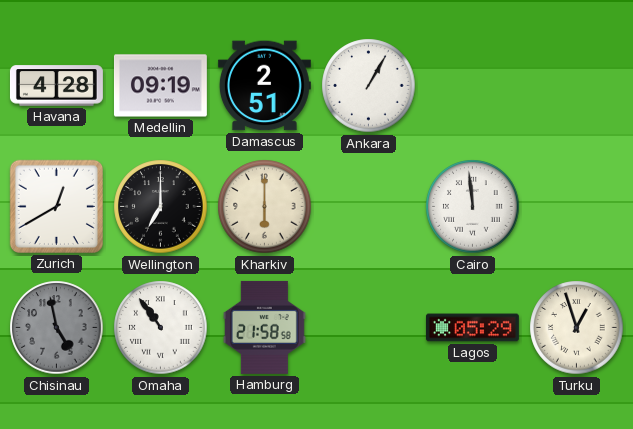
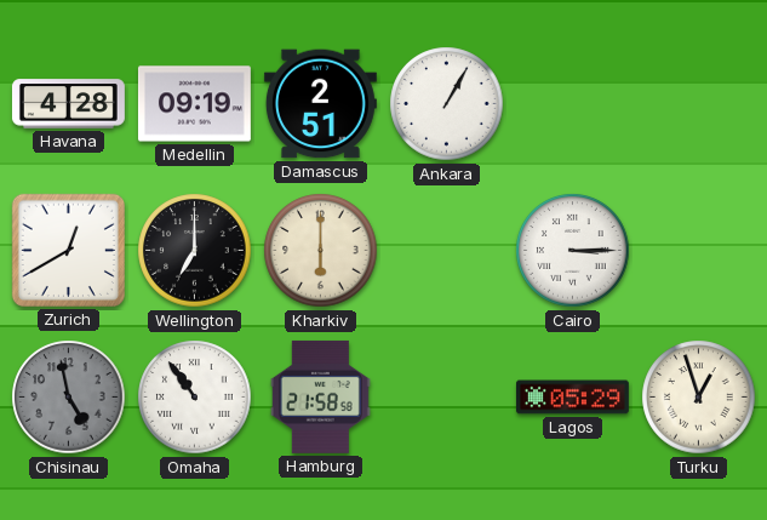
Cairo: 11:59 -> 3:15
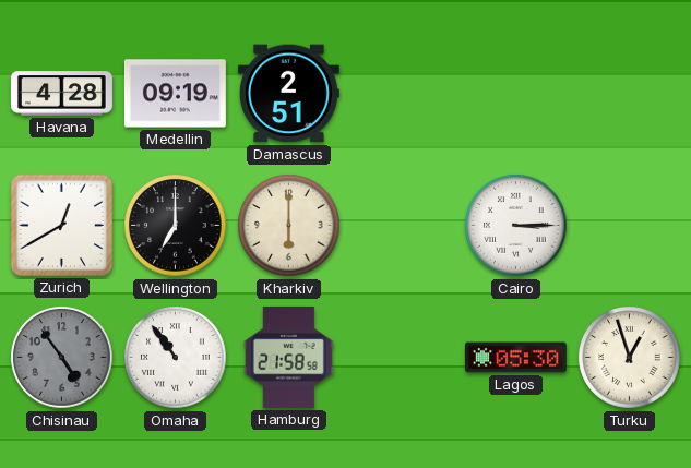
Ankara: 1:05 -> none
Chisinau: 4:58 -> 4:54
Lagos: 05:29 -> 05:30
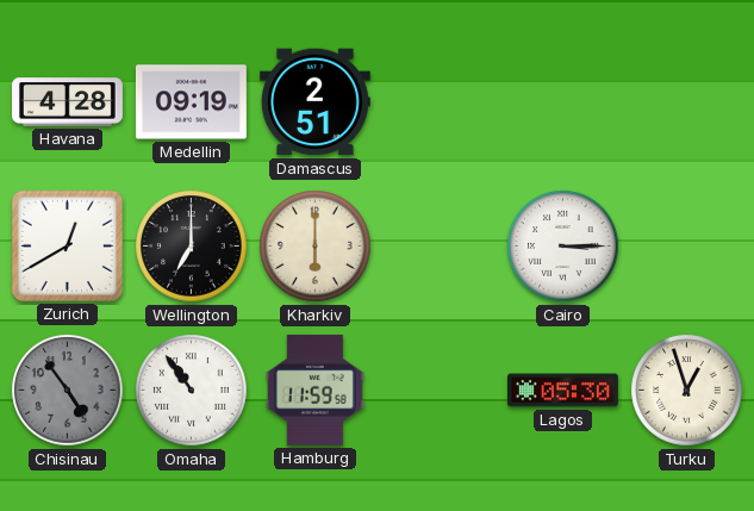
Hamburg: 21:58 -> 11:59
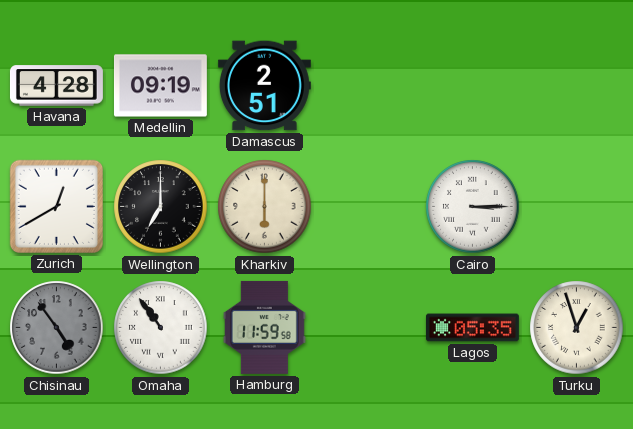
Lagos: 05:30 -> 05:35
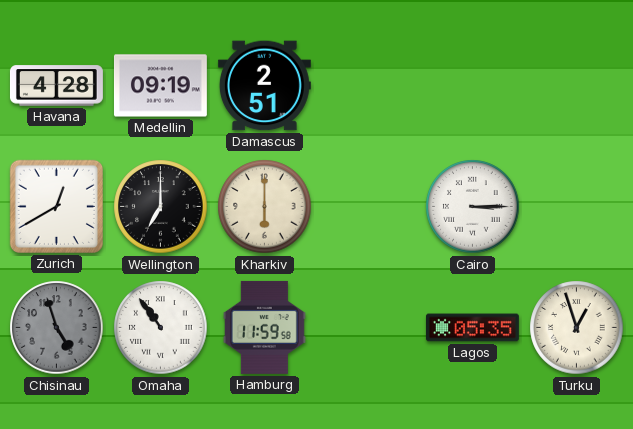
Chisinau: 4:54 -> 4:57
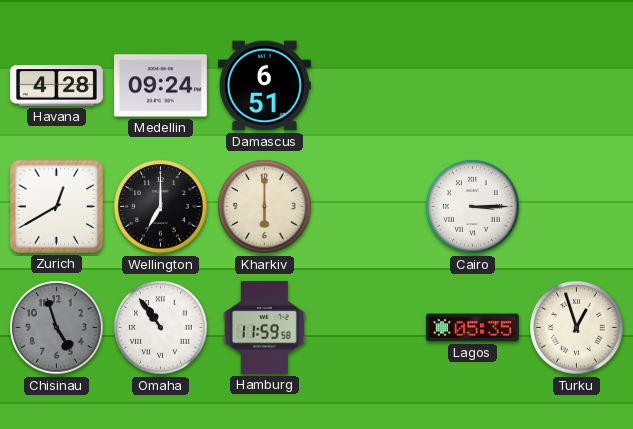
Medellin: 09:19 -> 09:24
Damascus: 2:51 -> 6:51
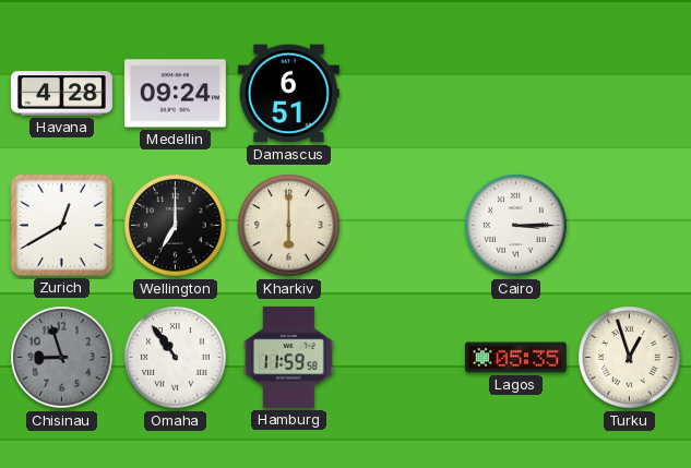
Chisinau: 4:57 -> 8:57
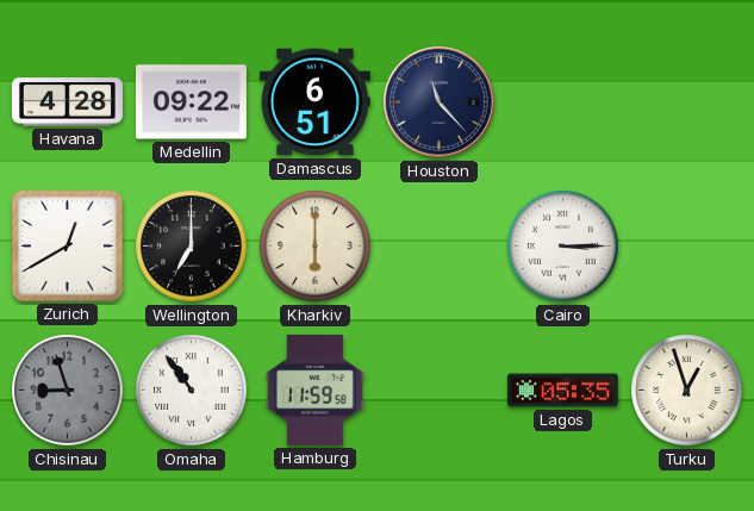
Medellin: 09:24 -> 09:22
Houston: none -> 11:23
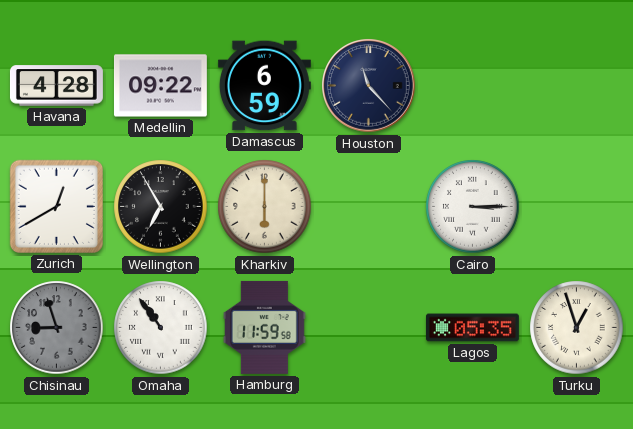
Damascus: 6:51 -> 6:59
Wellington: 7:00 -> 6:55
